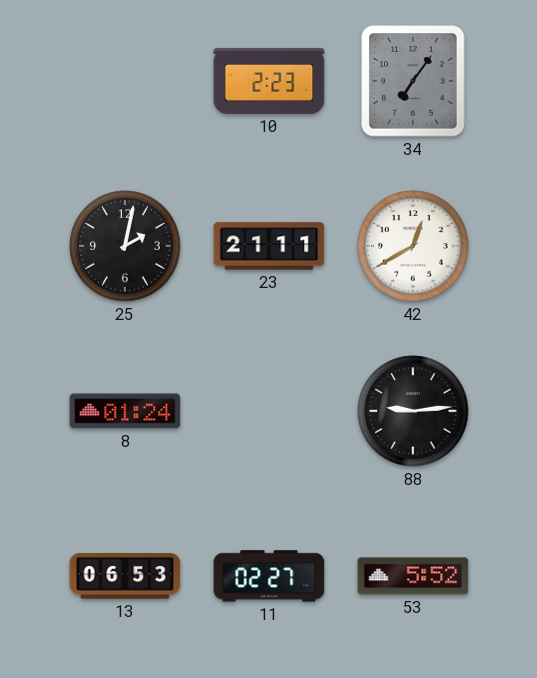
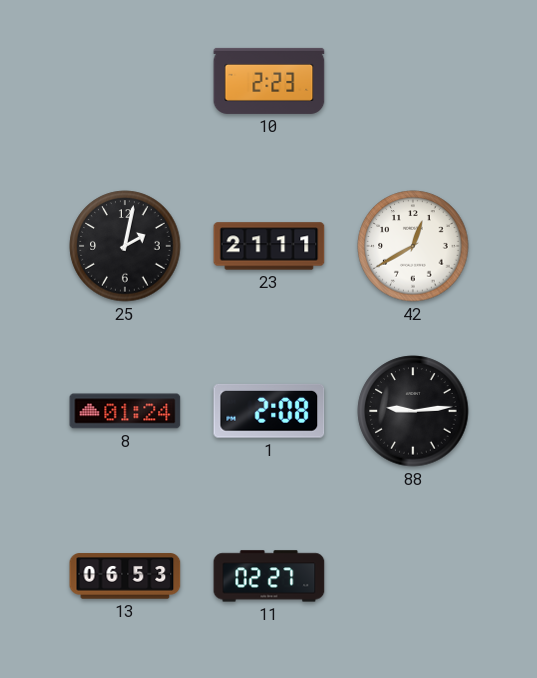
34: 7:06 -> none
1: none -> 2:08
53: 5:52 -> none
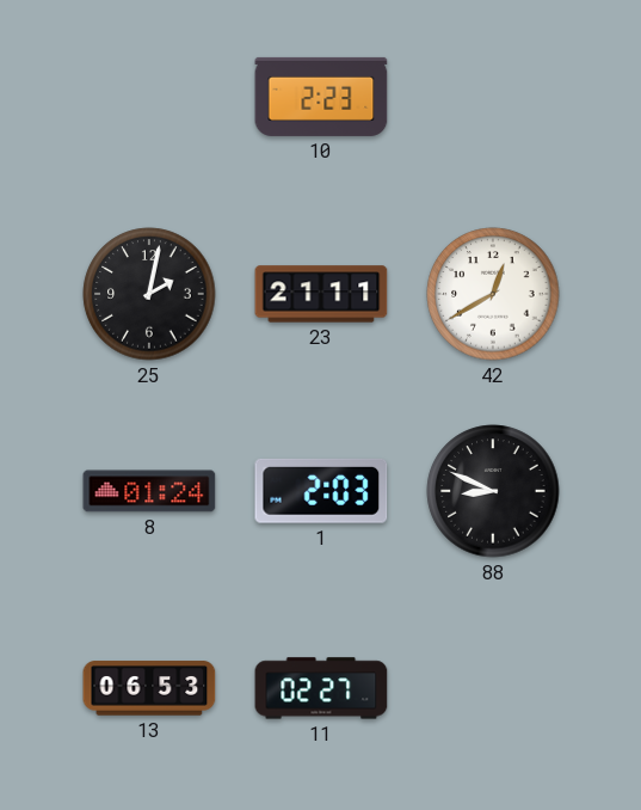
1: 2:08 -> 2:03
88: 9:14 -> 8:49
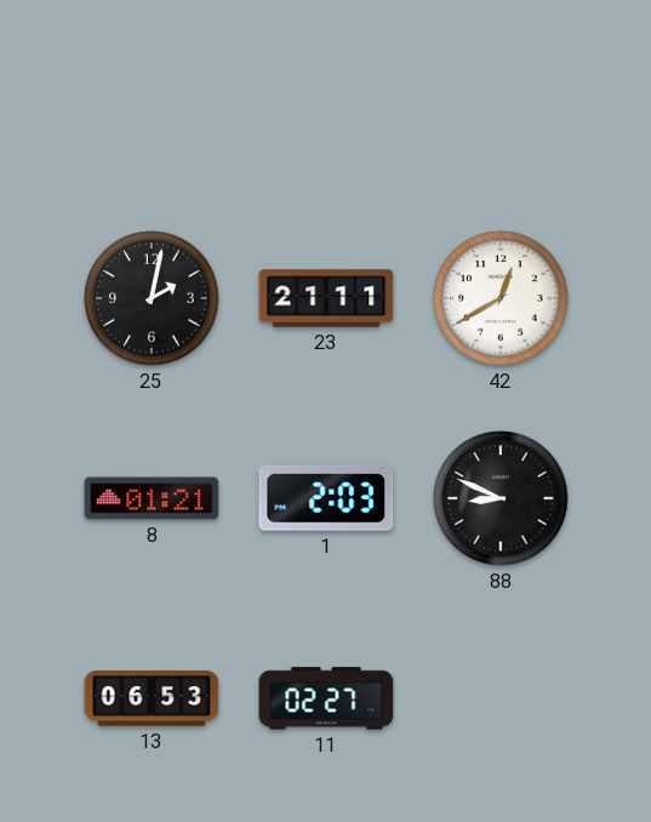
10: 2:23 -> none
8: 01:24 -> 01:21
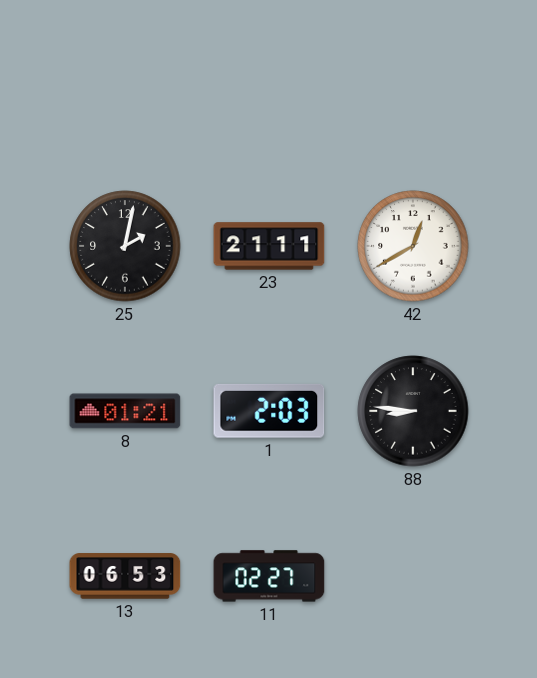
88: 8:49 -> 8:46
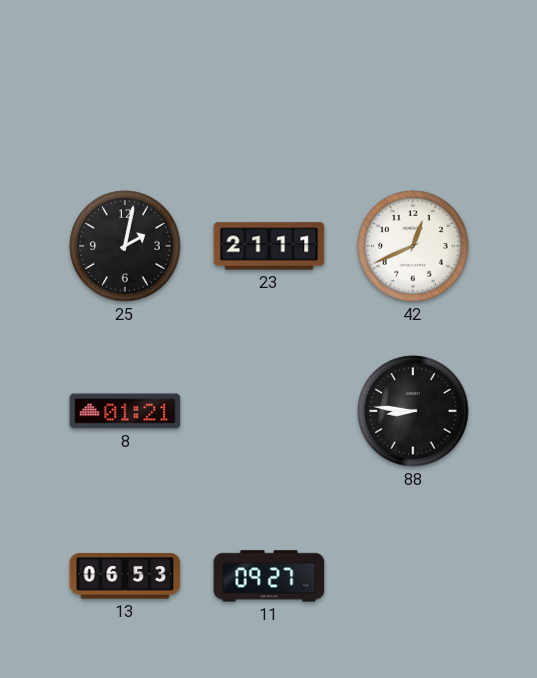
42: 12:40 -> 12:41
1: 2:03 -> none
11: 02:27 -> 09:27
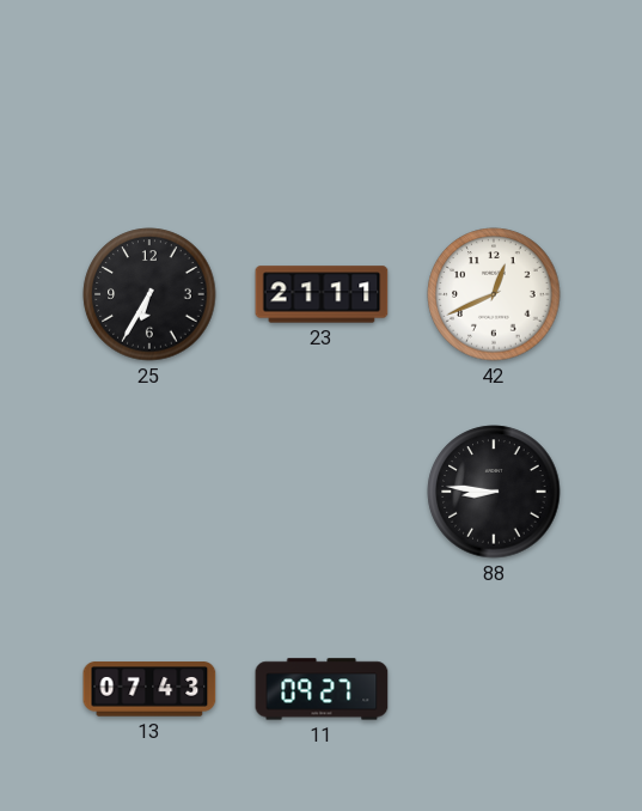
25: 2:02 -> 6:35
8: 01:21 -> none
13: 06:53 -> 07:43
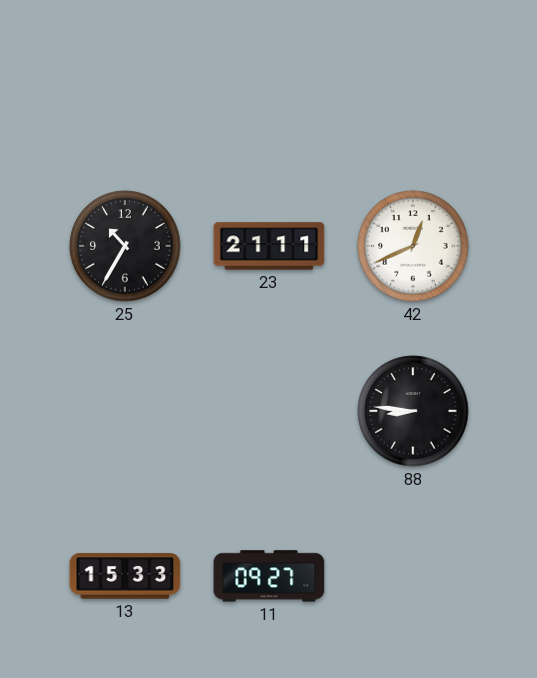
25: 6:35 -> 10:35
13: 07:43 -> 15:33
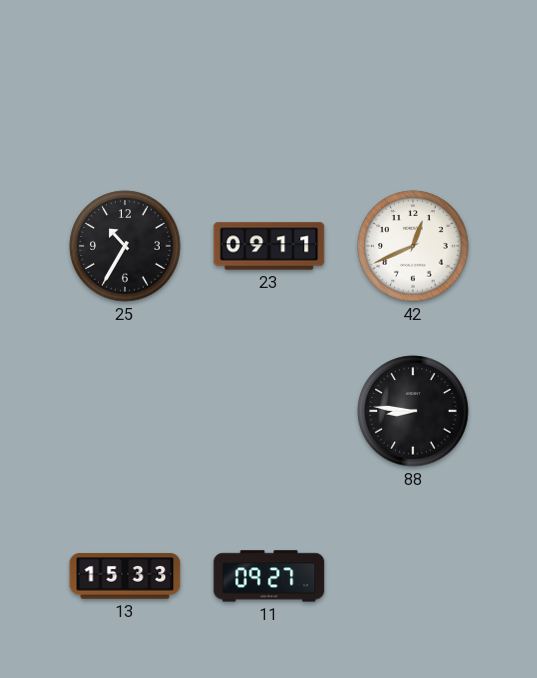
23: 21:11 -> 09:11
